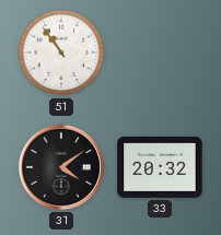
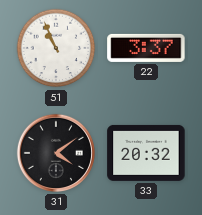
51: 10:54 -> 10:56
22: none -> 3:37
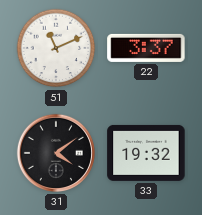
51: 10:56 -> 11:11
33: 20:32 -> 19:32
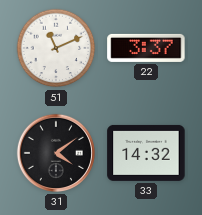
33: 19:32 -> 14:32
